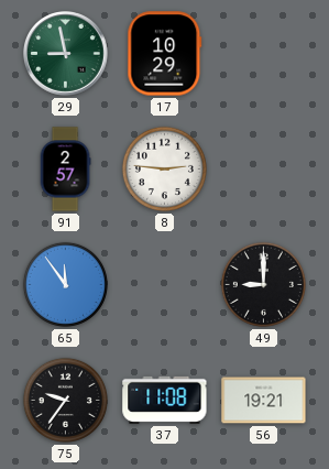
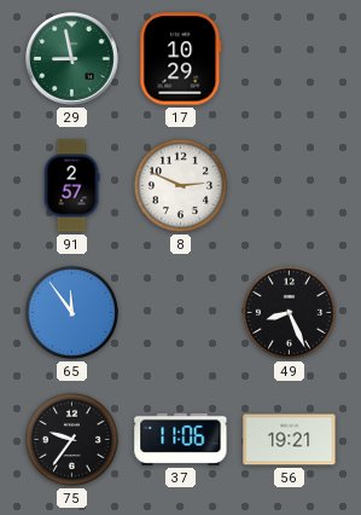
8: 2:46 -> 2:49
49: 9:00 -> 8:26
37: 11:08 -> 11:06
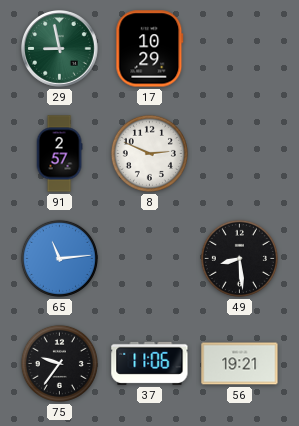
65: 11:54 -> 11:14
49: 8:26 -> 8:29
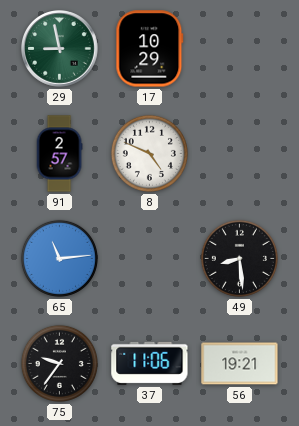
8: 2:49 -> 4:49
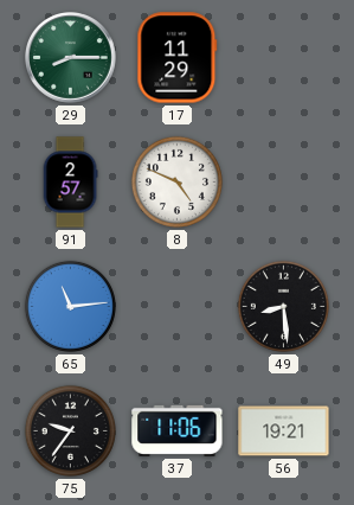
29: 8:58 -> 8:15
17: 10:29 -> 11:29
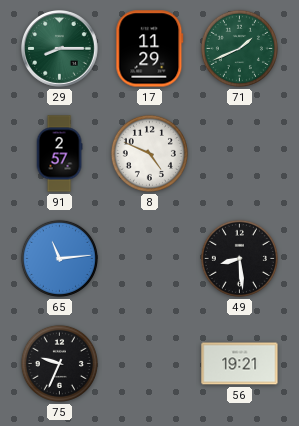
71: none -> 1:41
75: 9:36 -> 9:34
37: 11:06 -> none
